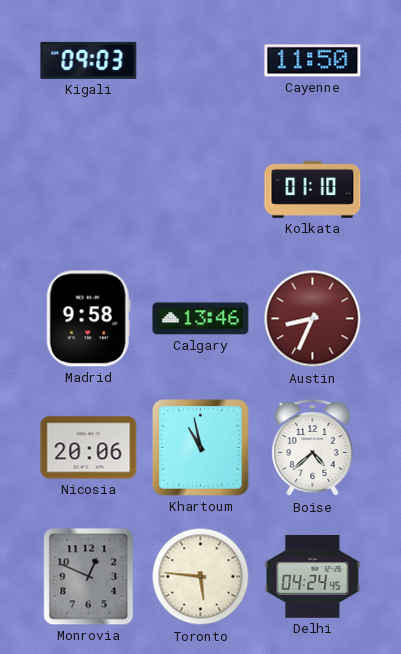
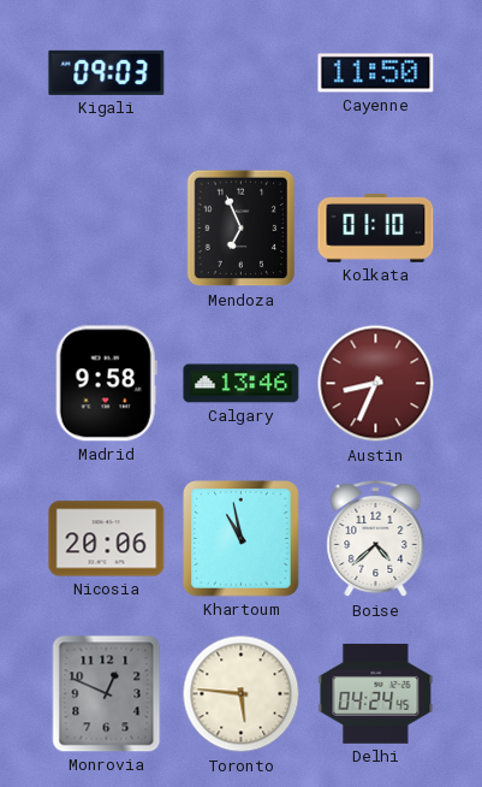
Mendoza: none -> 6:56
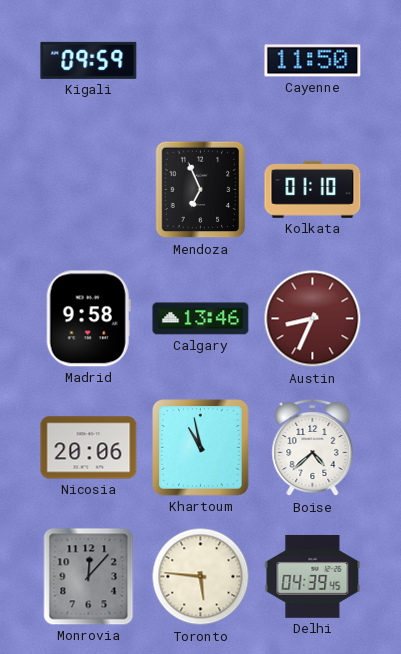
Kigali: 09:03 -> 09:59
Monrovia: 12:49 -> 12:07
Delhi: 04:24 -> 04:39
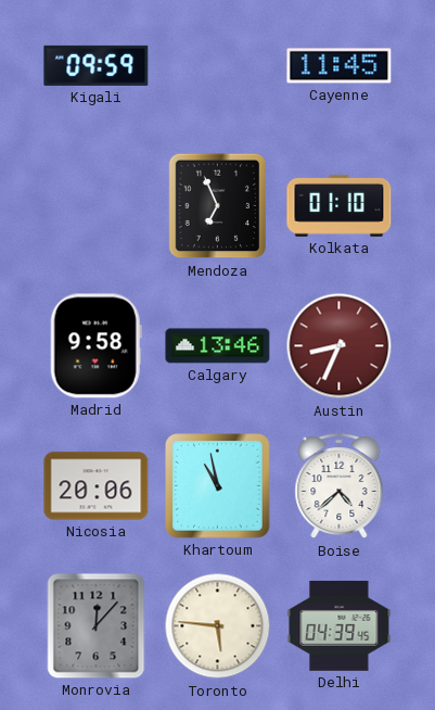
Cayenne: 11:50 -> 11:45
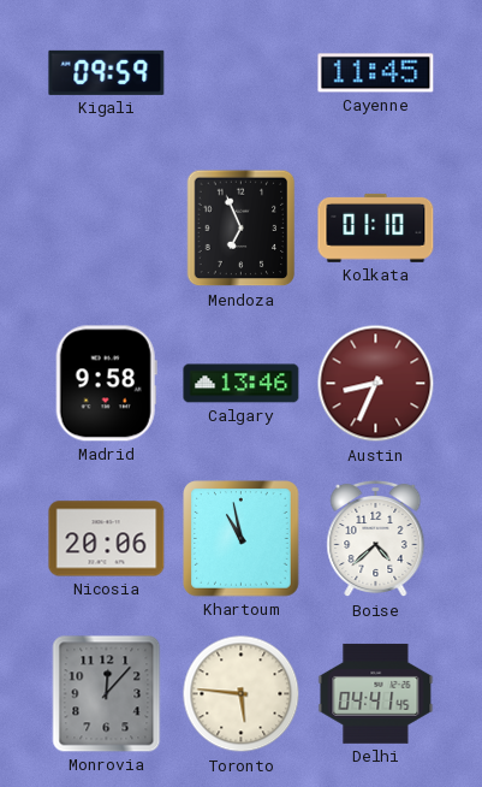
Delhi: 04:39 -> 04:41
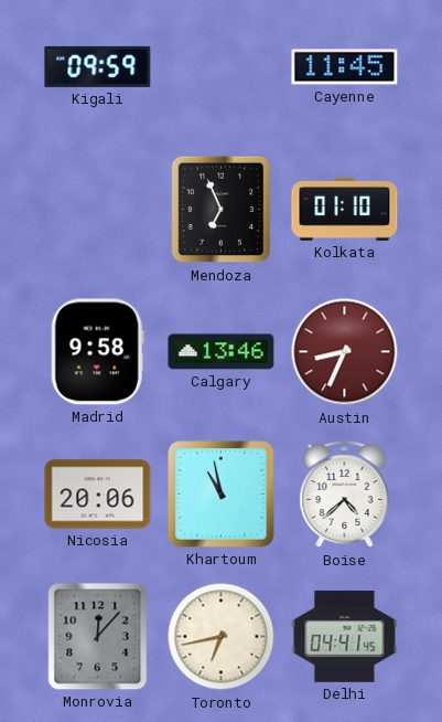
Toronto: 5:46 -> 6:43
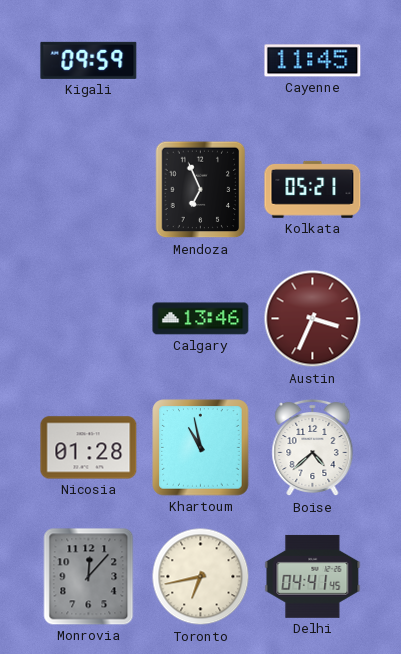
Kolkata: 01:10 -> 05:21
Madrid: 9:58 -> none
Austin: 8:34 -> 3:34
Nicosia: 20:06 -> 01:28
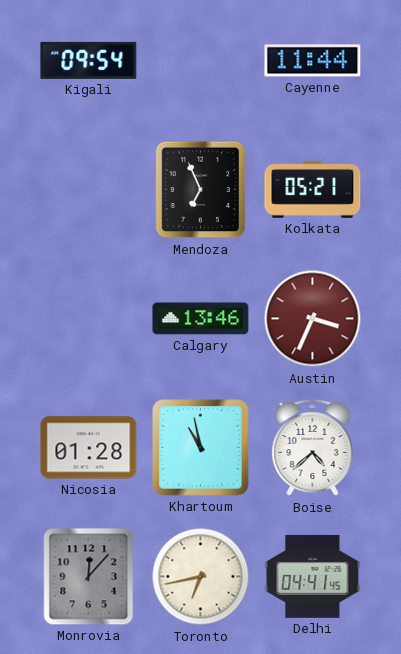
Kigali: 09:59 -> 09:54
Cayenne: 11:45 -> 11:44
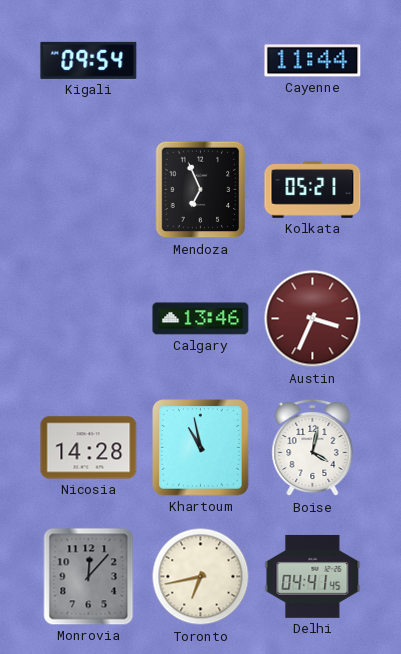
Nicosia: 01:28 -> 14:28
Boise: 4:38 -> 4:02
